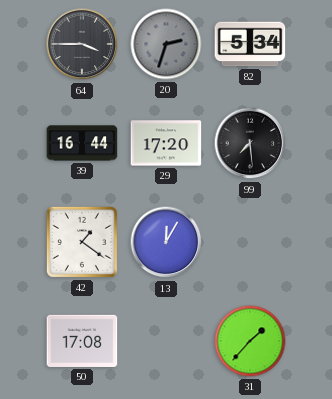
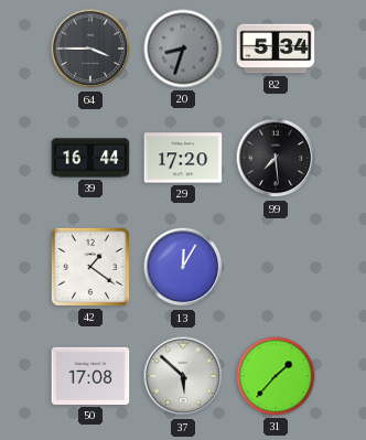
20: 2:33 -> 8:33
37: none -> 5:52
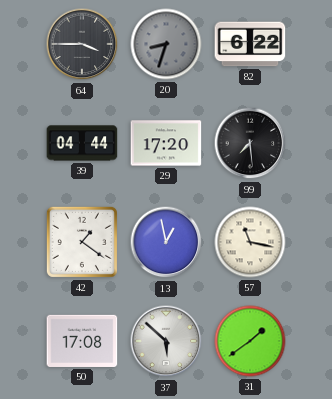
82: 5:34 -> 6:22
39: 16:44 -> 04:44
13: 12:05 -> 12:58
57: none -> 11:17
31: 1:37 -> 1:39
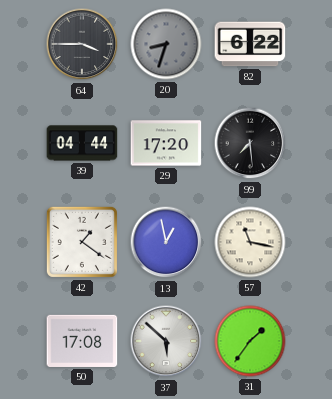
31: 1:39 -> 1:36
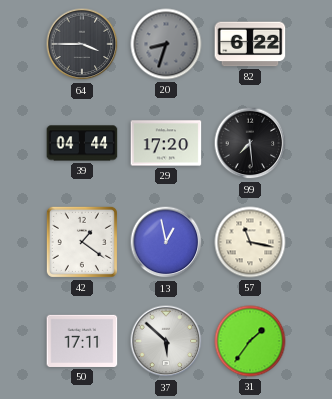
50: 17:08 -> 17:11
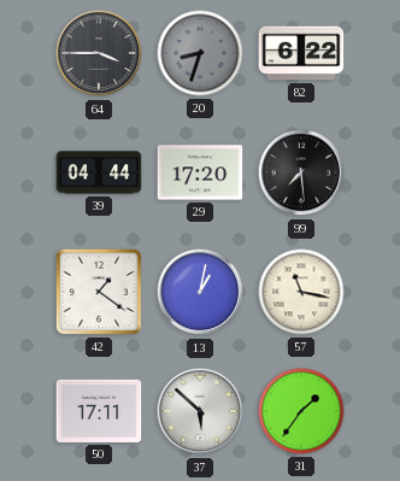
13: 12:58 -> 1:02
